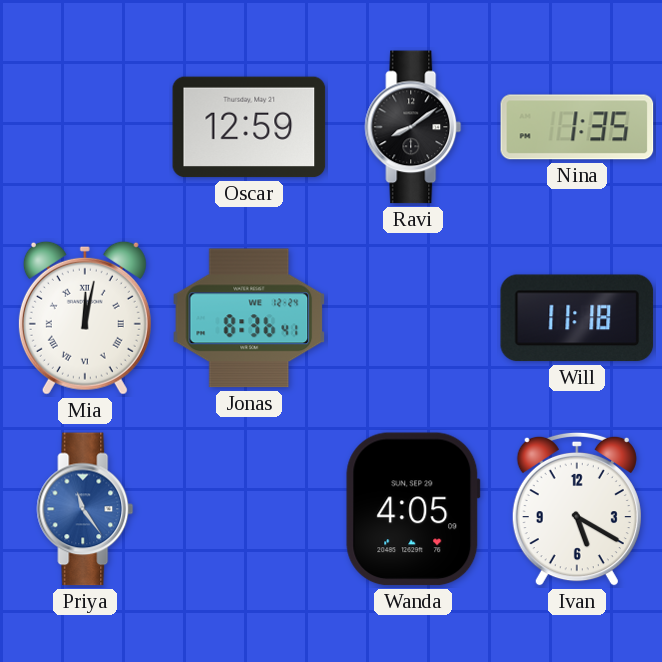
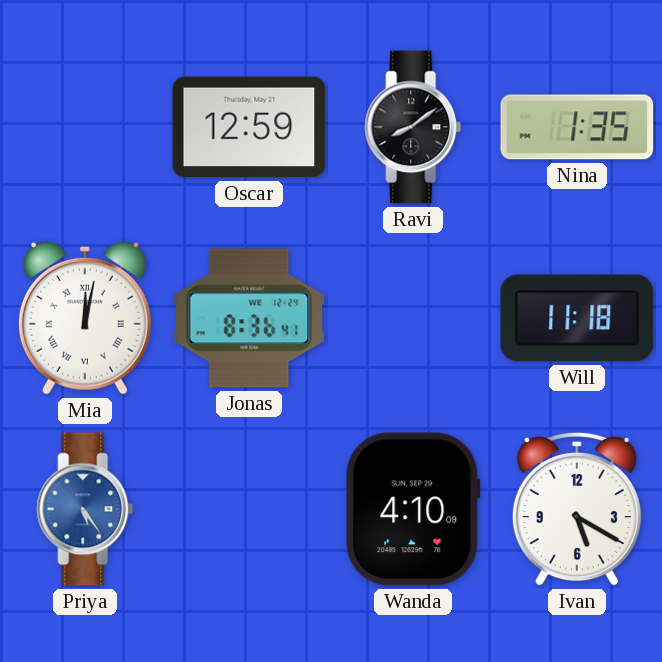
Priya: 11:24 -> 5:24
Wanda: 4:05 -> 4:10
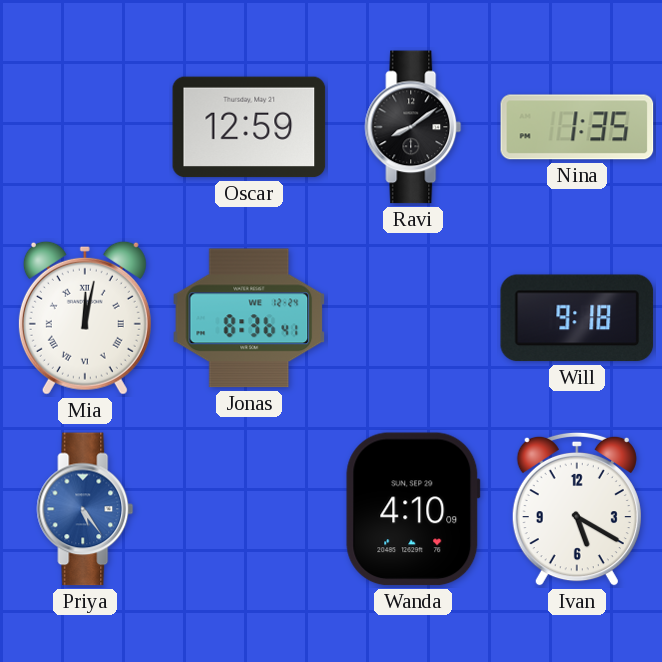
Will: 11:18 -> 9:18
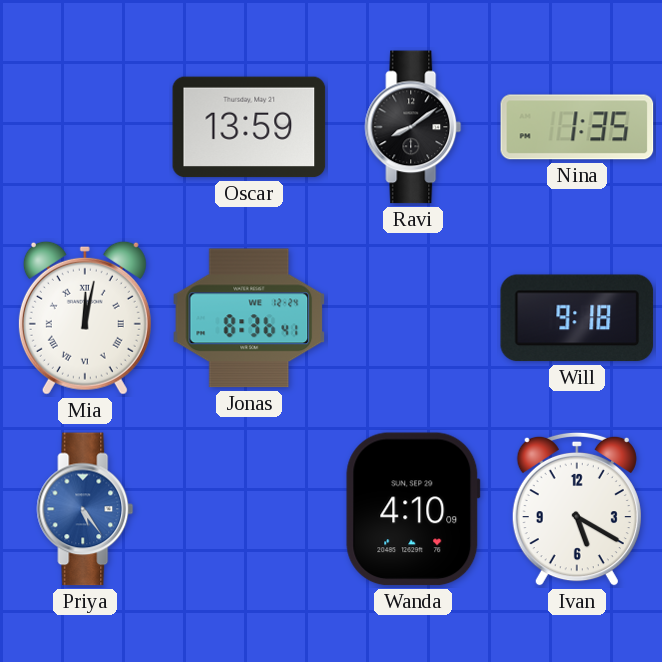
Oscar: 12:59 -> 13:59
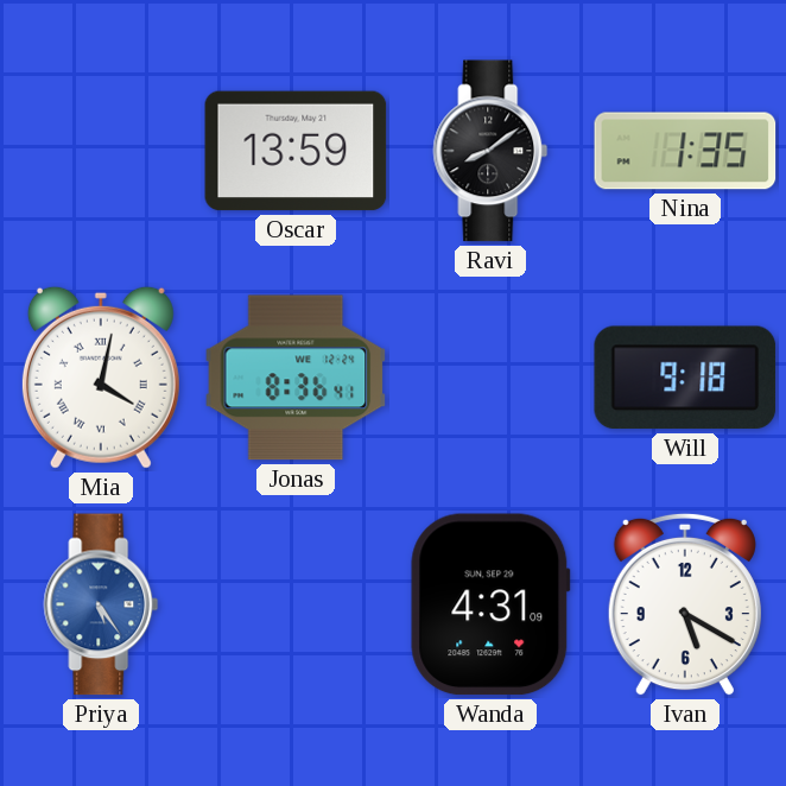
Mia: 12:02 -> 4:02
Wanda: 4:10 -> 4:31
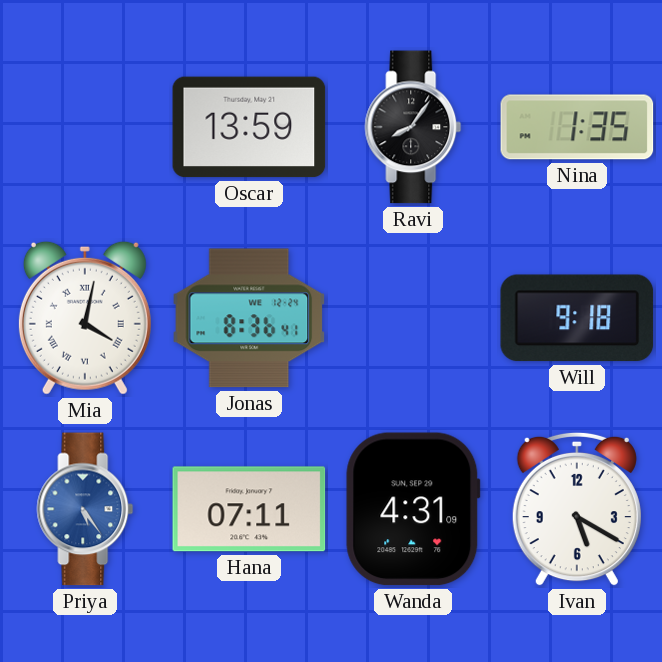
Ravi: 8:09 -> 8:06
Hana: none -> 07:11
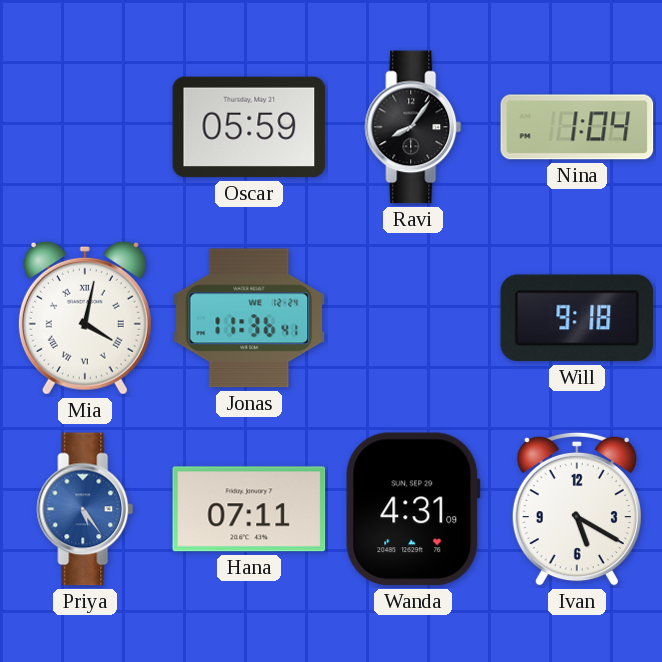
Oscar: 13:59 -> 05:59
Nina: 1:35 -> 1:04
Jonas: 8:36 -> 11:36
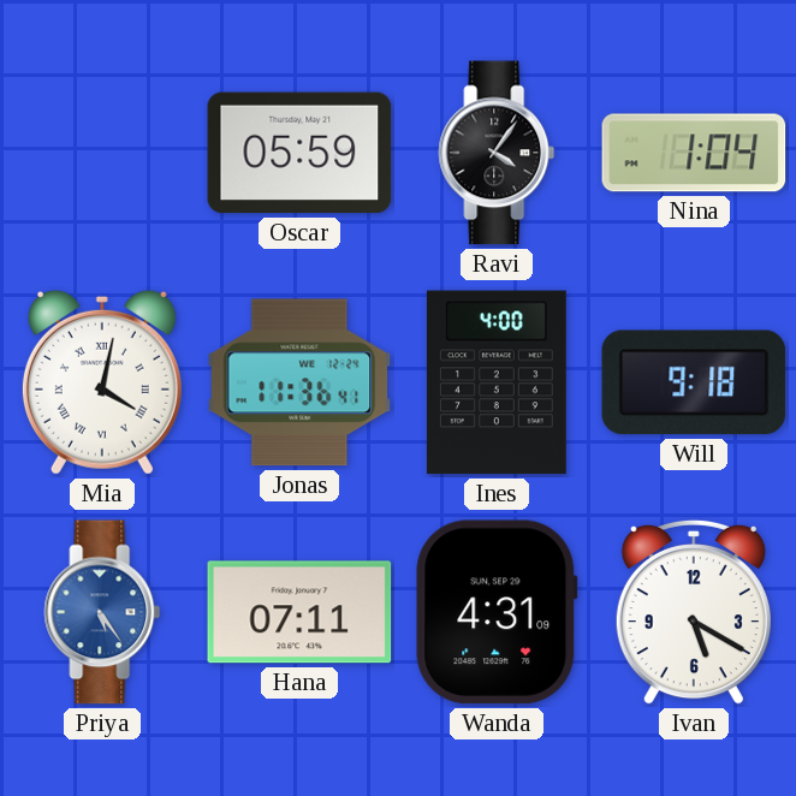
Ravi: 8:06 -> 4:06
Ines: none -> 4:00
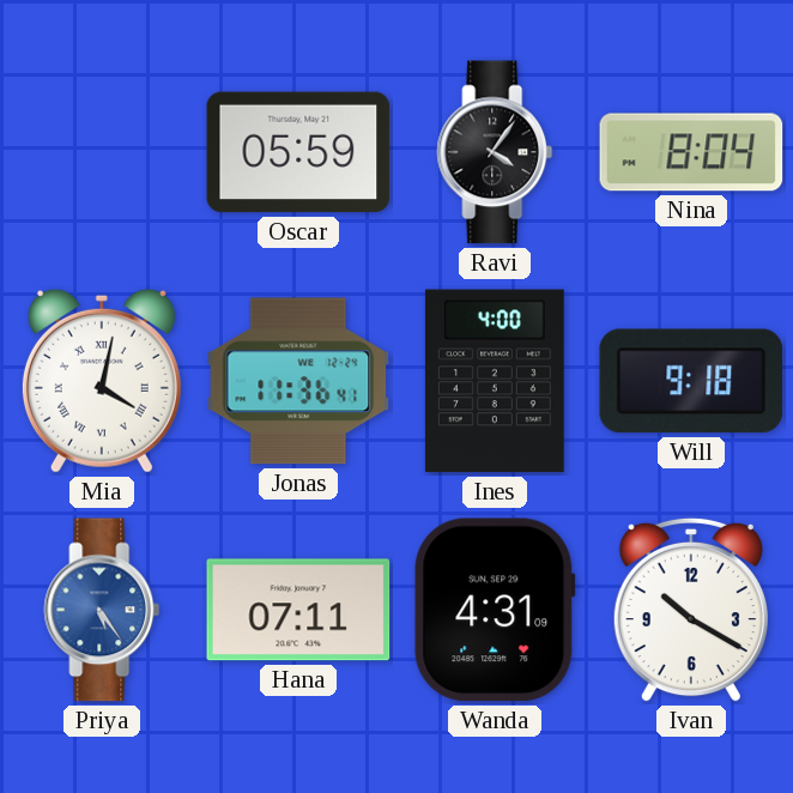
Nina: 1:04 -> 8:04
Ivan: 5:20 -> 10:20
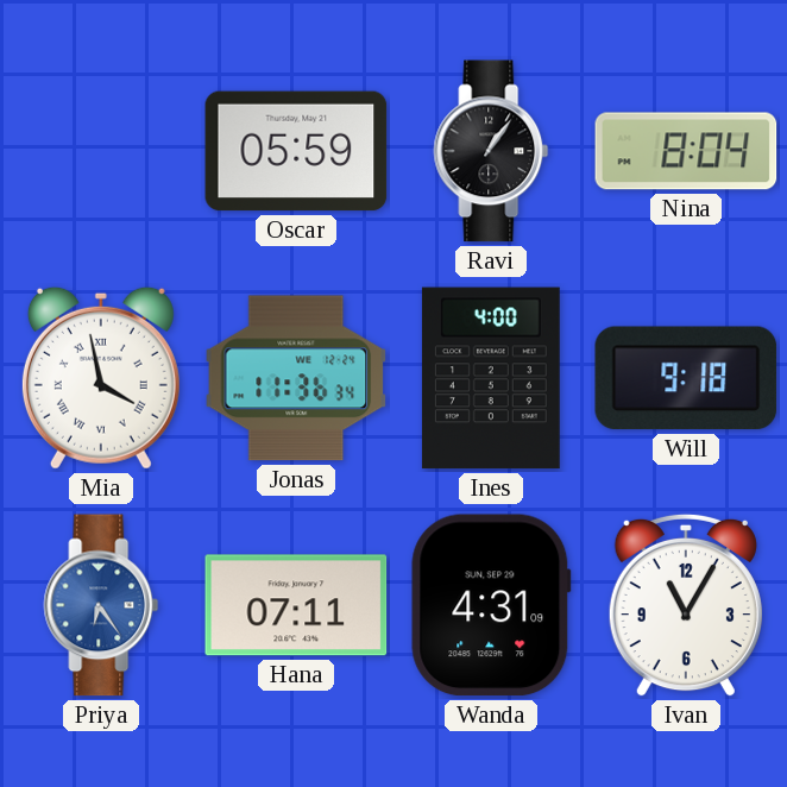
Ravi: 4:06 -> 1:06
Mia: 4:02 -> 3:58
Jonas: 11:36:41 -> 11:36:34
Priya: 5:24 -> 6:24
Ivan: 10:20 -> 11:05
